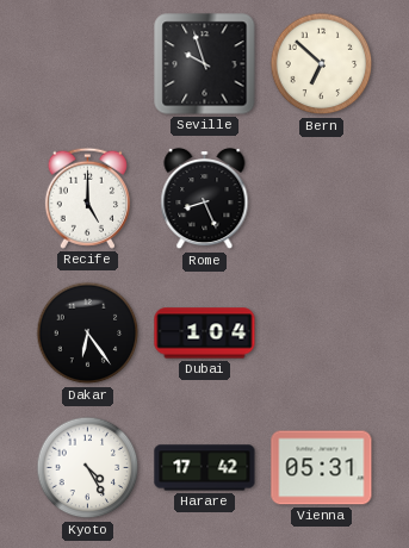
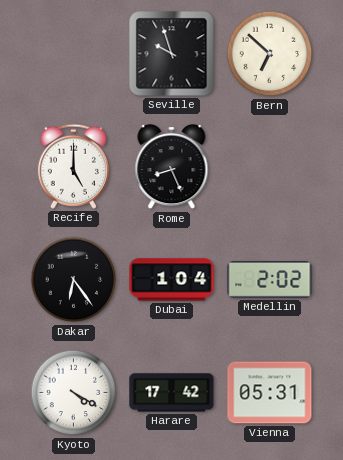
Medellin: none -> 2:02
Kyoto: 4:25 -> 4:20
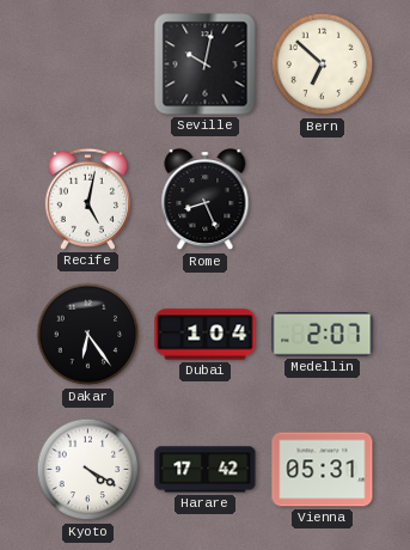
Seville: 9:57 -> 10:02
Recife: 5:00 -> 5:02
Medellin: 2:02 -> 2:07
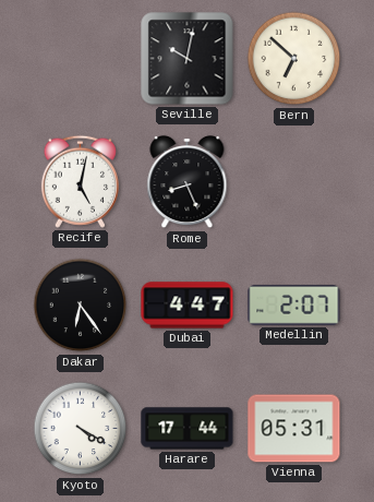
Dubai: 1:04 -> 4:47
Harare: 17:42 -> 17:44
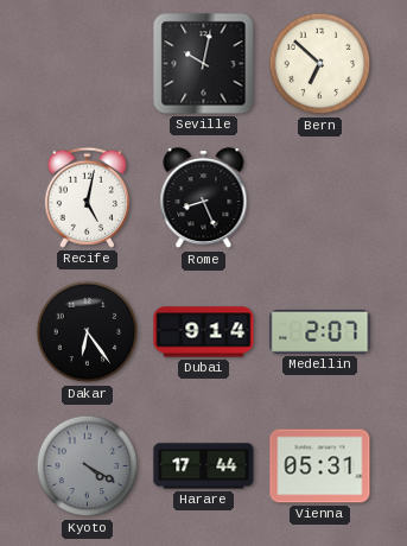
Dubai: 4:47 -> 9:14
Kyoto dial: white -> grey
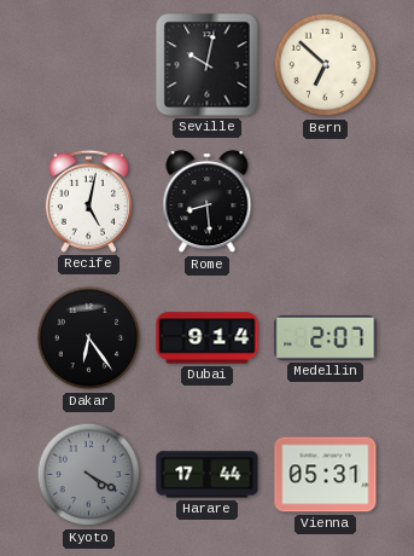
Rome: 8:26 -> 8:29
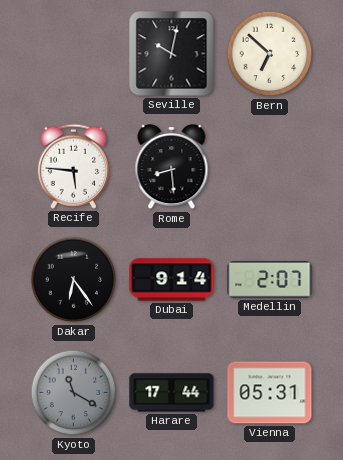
Recife: 5:02 -> 5:46
Kyoto: 4:20 -> 11:20
